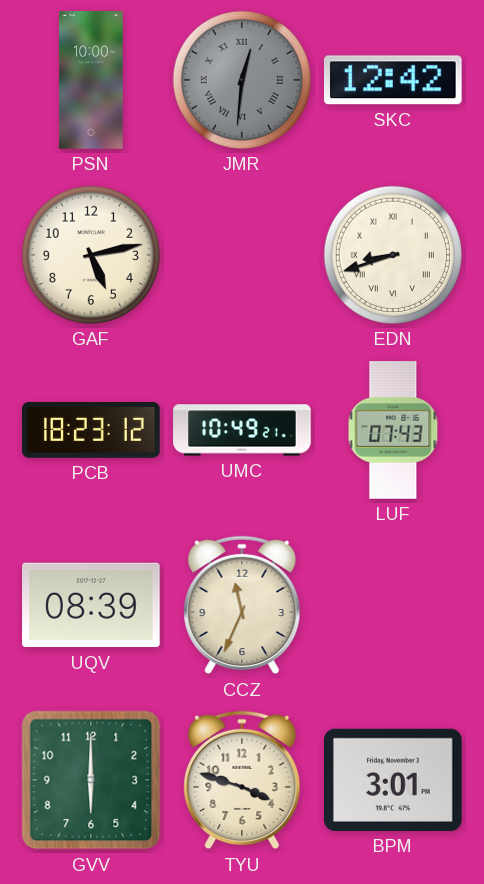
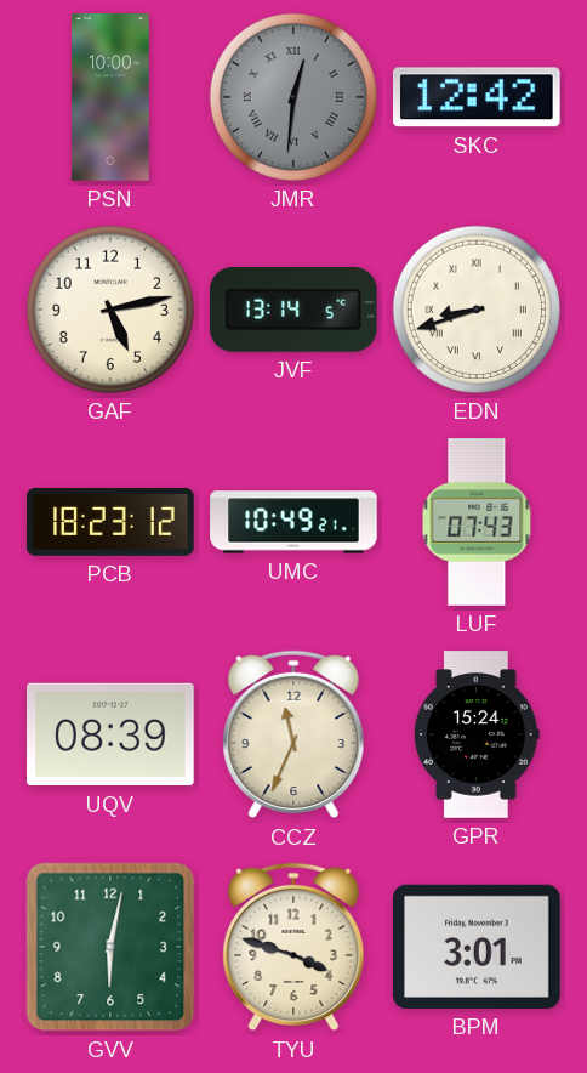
JVF: none -> 13:14
GPR: none -> 15:24
GVV: 6:00 -> 6:02
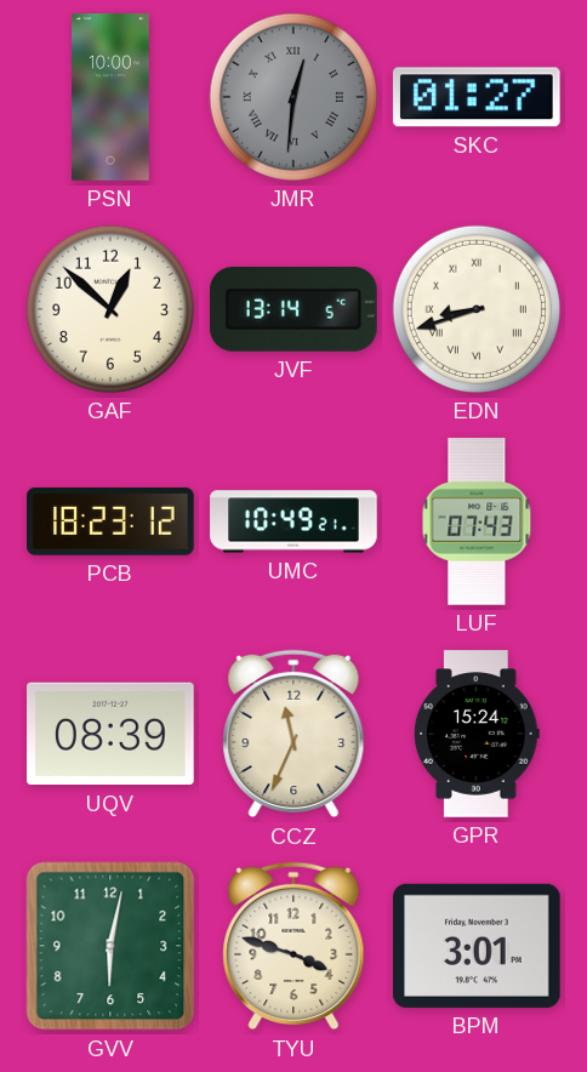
SKC: 12:42 -> 01:27
GAF: 5:13 -> 12:52
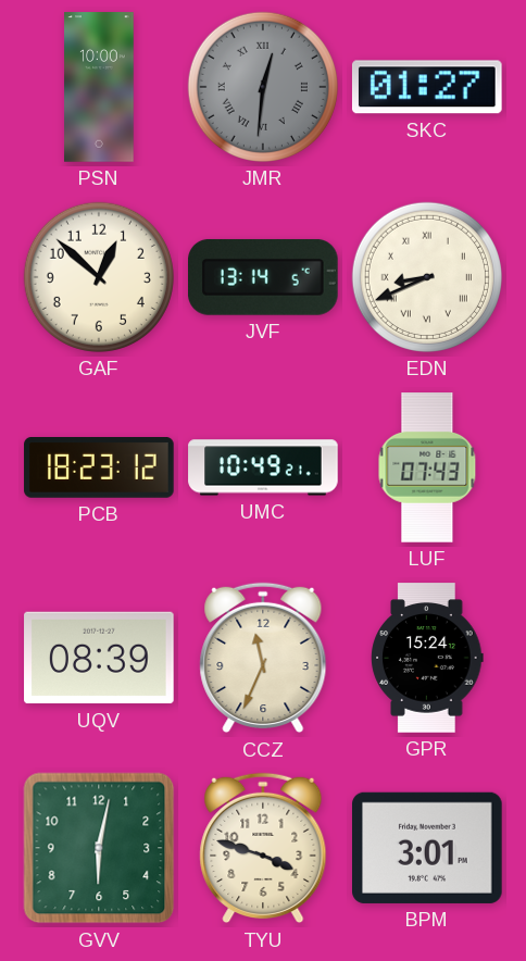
EDN: 8:42 -> 8:41
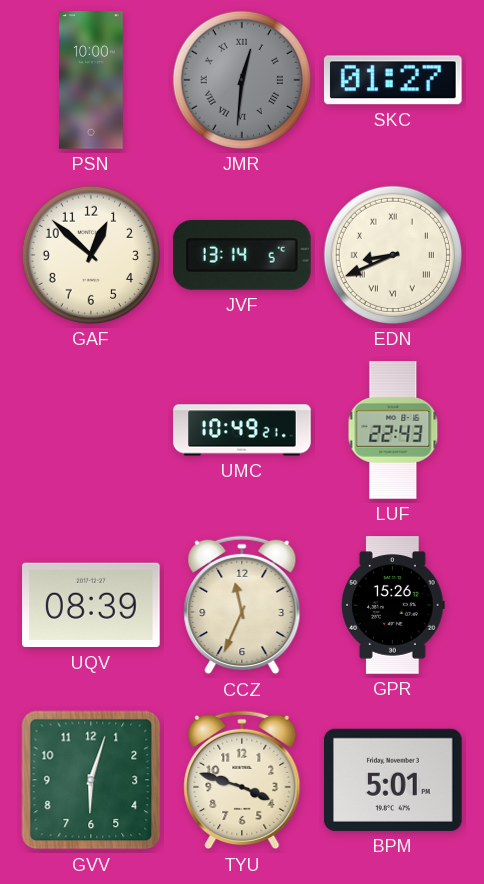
PCB: 18:23 -> none
LUF: 07:43 -> 22:43
GPR: 15:24 -> 15:26
GVV: 6:02 -> 6:03
BPM: 3:01 -> 5:01
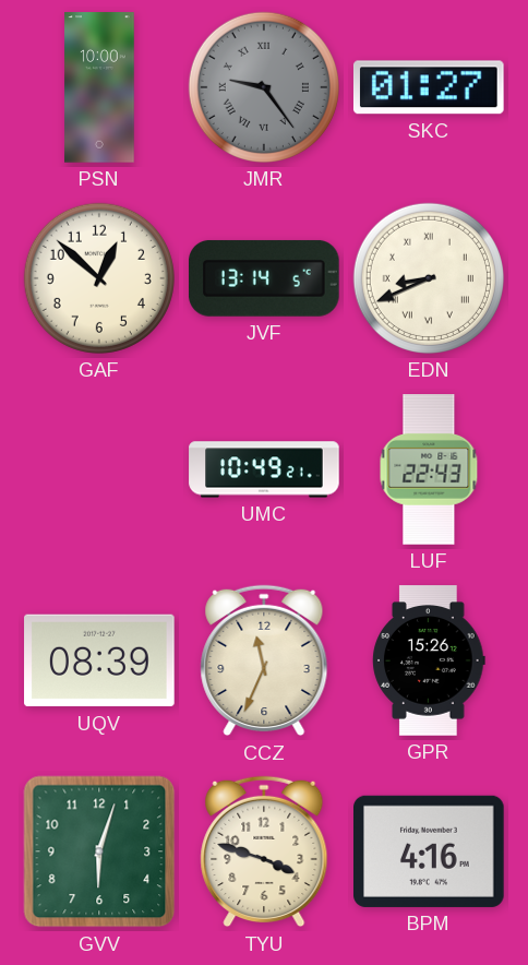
JMR: 12:31 -> 9:24
BPM: 5:01 -> 4:16
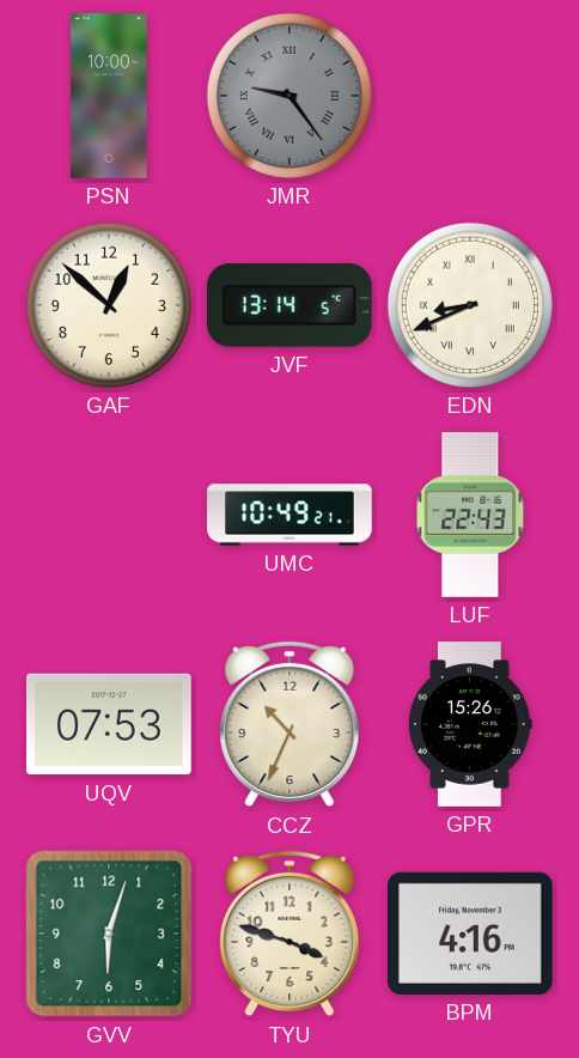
SKC: 01:27 -> none
UQV: 08:39 -> 07:53
CCZ: 11:34 -> 10:34
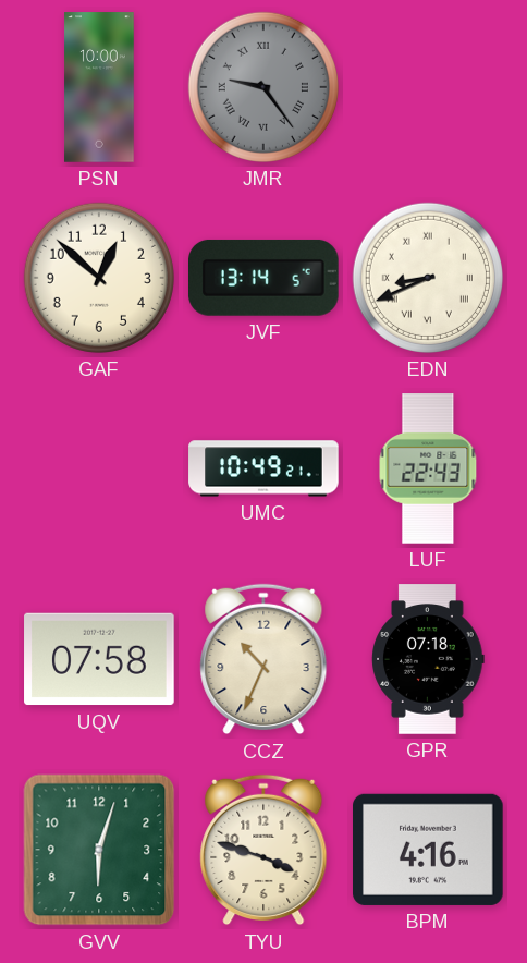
UQV: 07:53 -> 07:58
GPR: 15:26 -> 07:18
